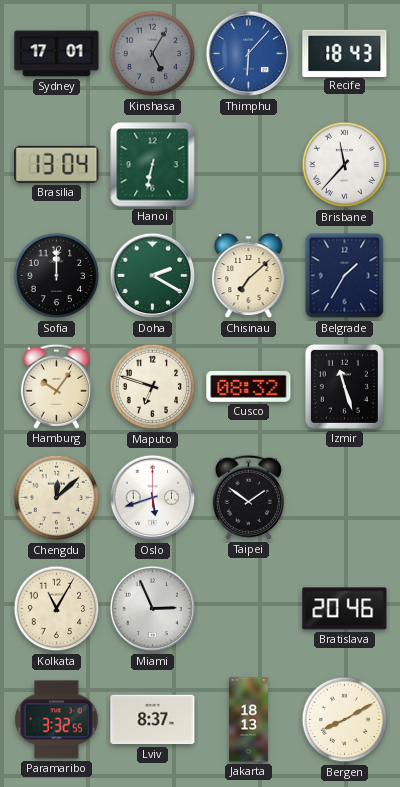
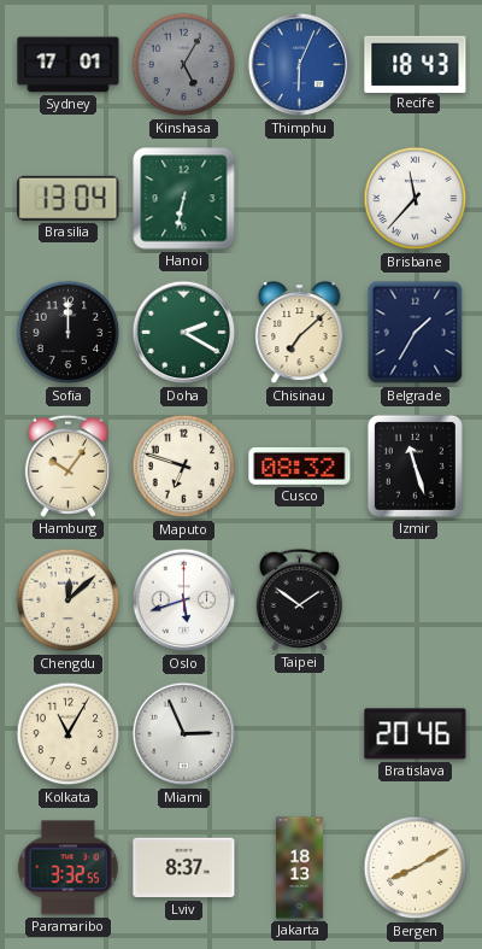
Thimphu: 6:07 -> 6:04
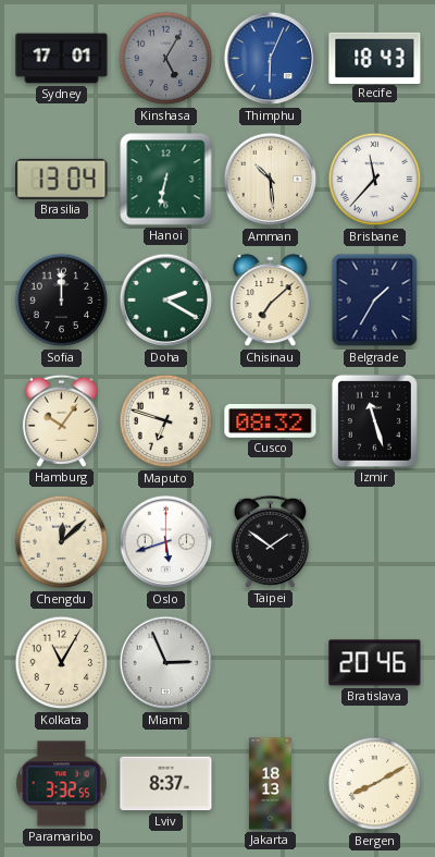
Amman: none -> 10:29
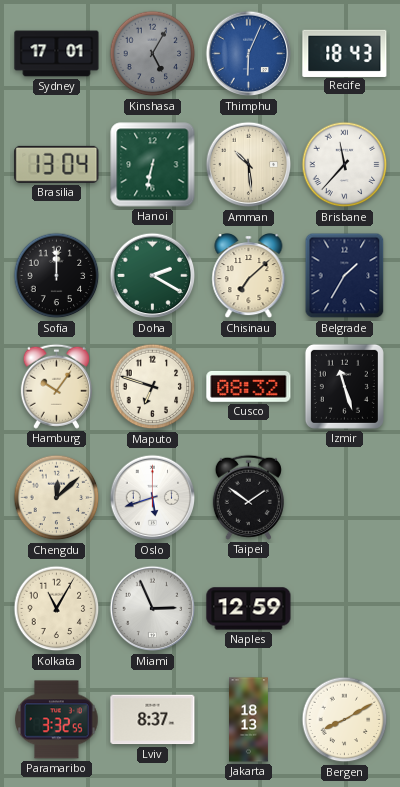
Naples: none -> 12:59
Bratislava: 20:46 -> none
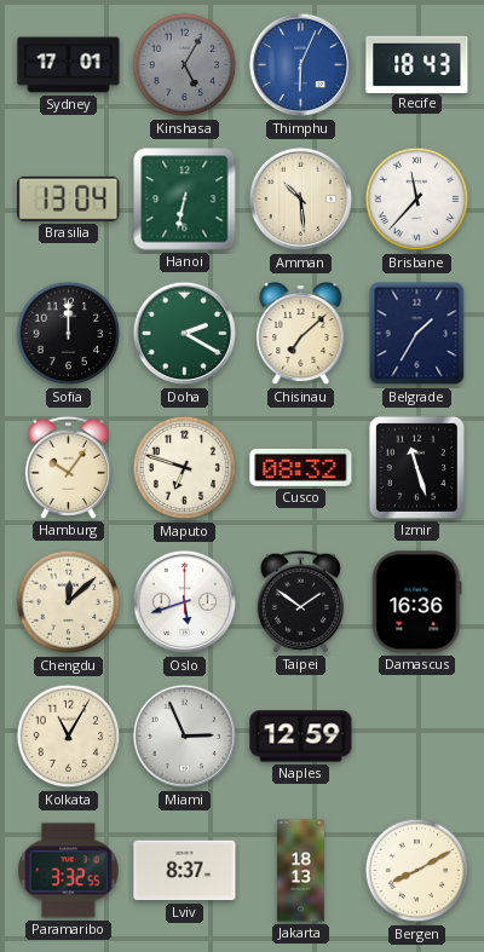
Damascus: none -> 16:36
